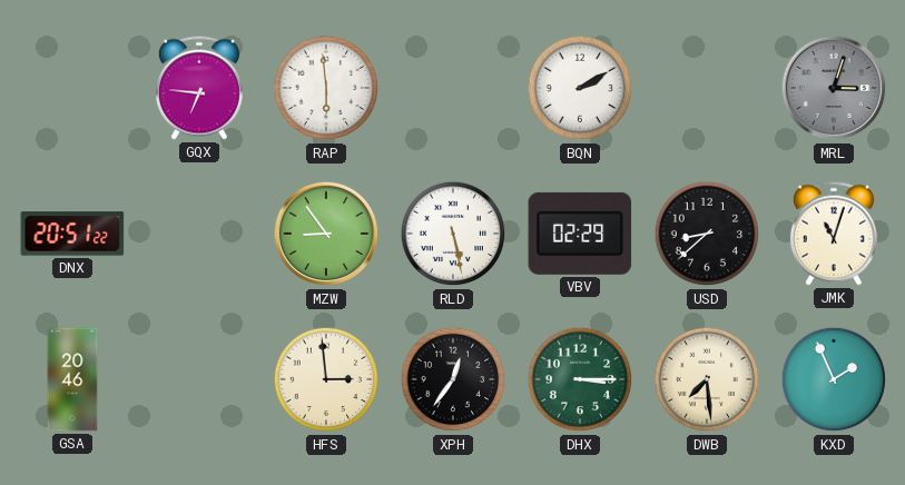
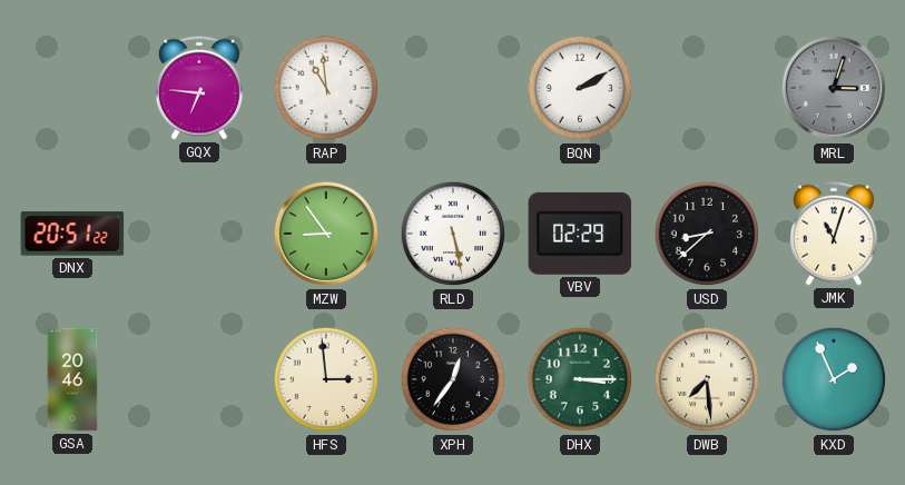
RAP: 5:59 -> 10:59
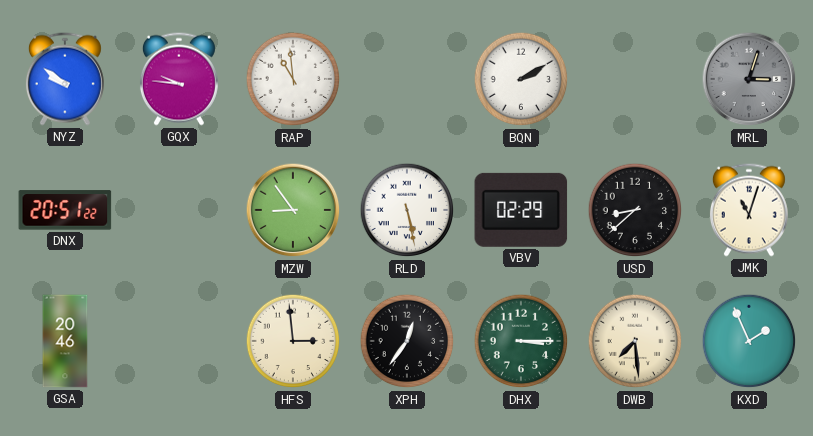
NYZ: none -> 9:51
GQX: 6:46 -> 9:46
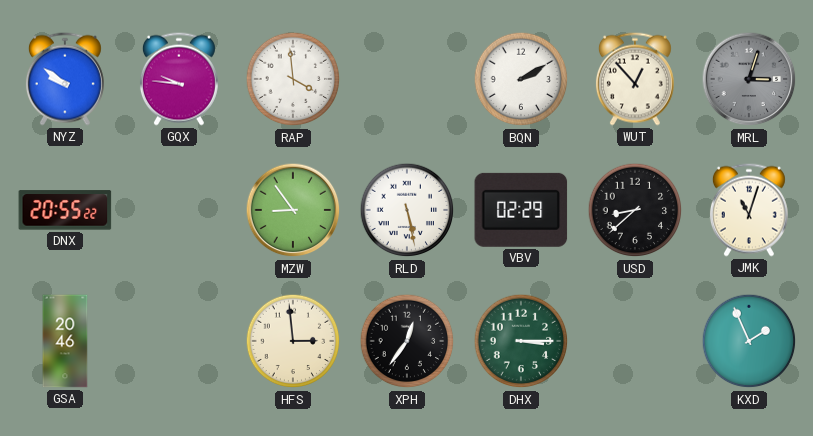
RAP: 10:59 -> 3:59
WUT: none -> 12:53
DNX: 20:51 -> 20:55
DWB: 7:29 -> none
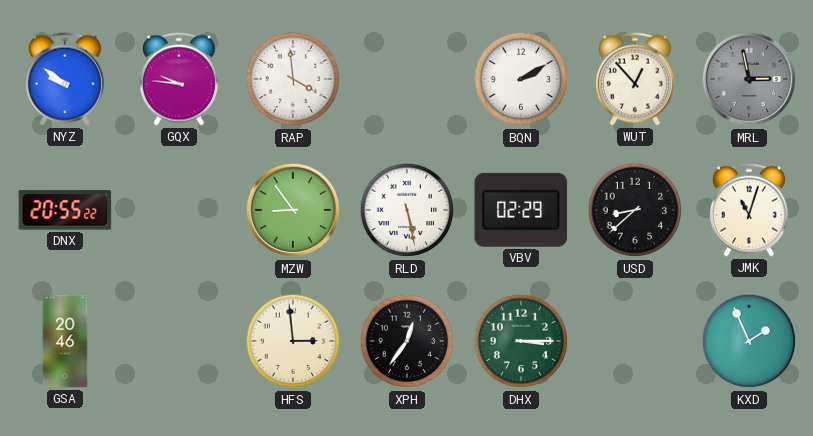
MRL: 3:03 -> 2:58
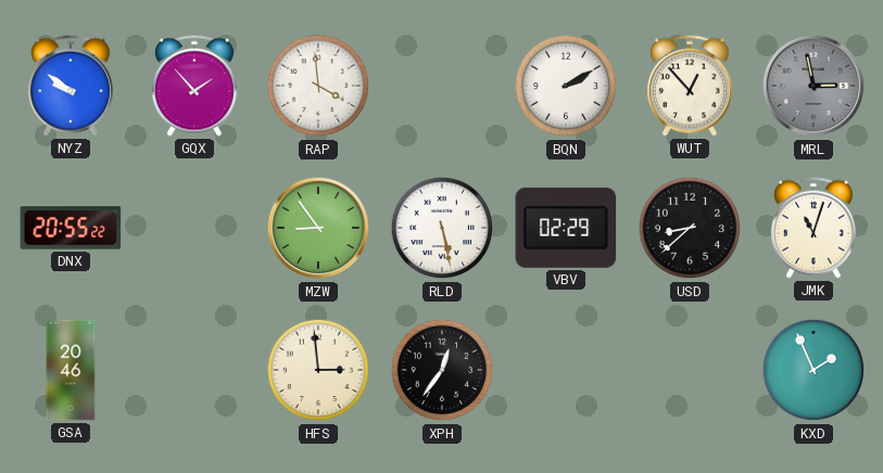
GQX: 9:46 -> 1:53
DHX: 3:15 -> none
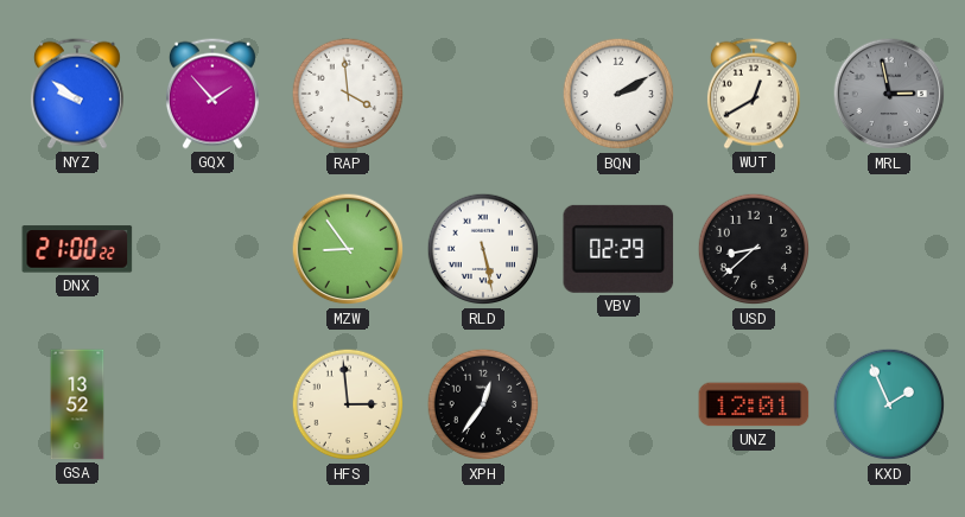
WUT: 12:53 -> 12:40
DNX: 20:55 -> 21:00
JMK: 11:03 -> none
GSA: 20:46 -> 13:52
UNZ: none -> 12:01
